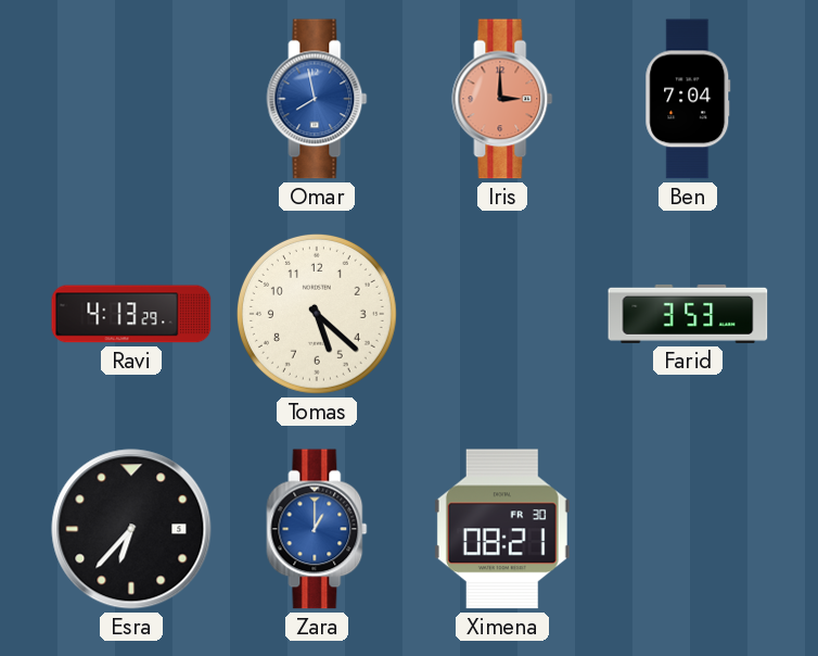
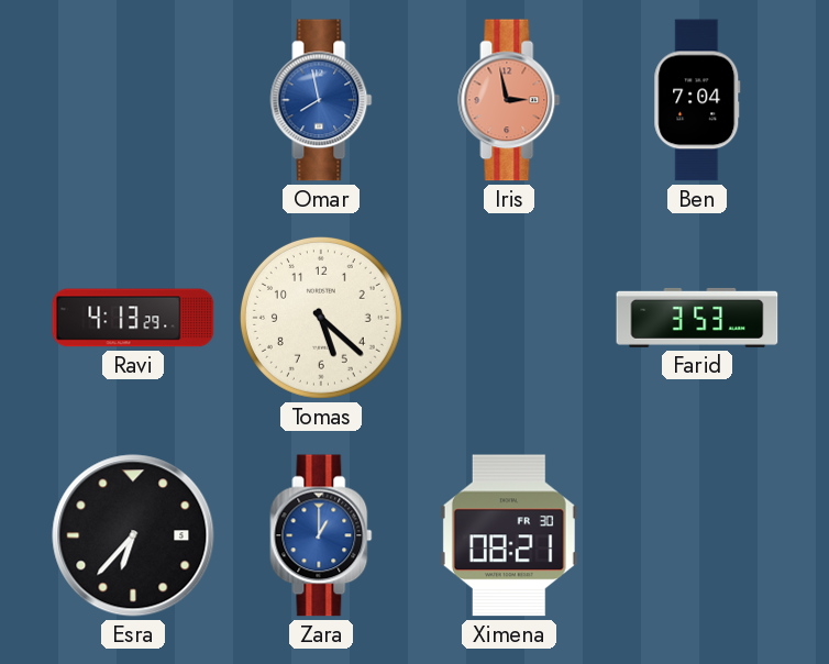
Iris: 3:00 -> 2:58
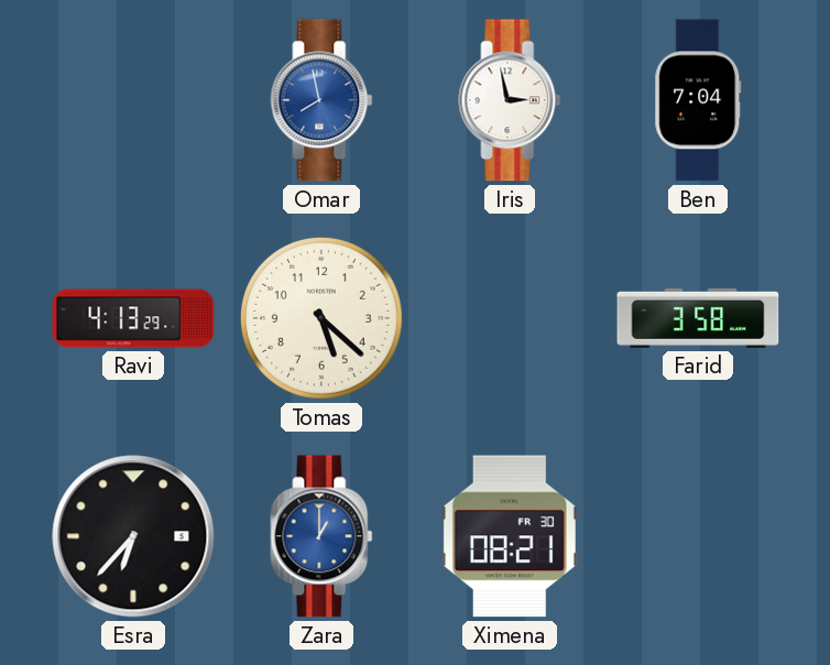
Iris dial: salmon -> white
Farid: 3:53 -> 3:58
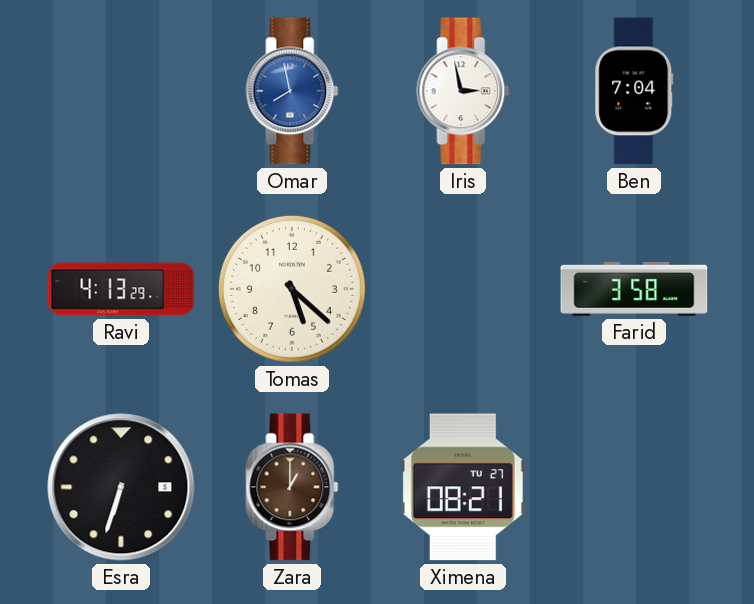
Esra: 6:37 -> 6:33
Zara dial: blue -> brown
Ximena date: FR 30 -> TU 27
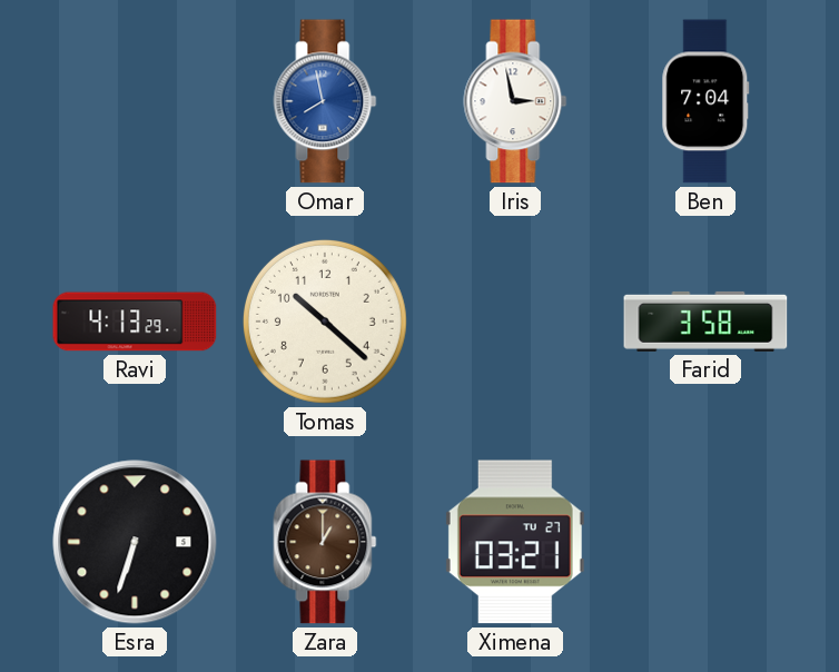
Tomas: 5:22 -> 10:22
Ximena: 08:21 -> 03:21
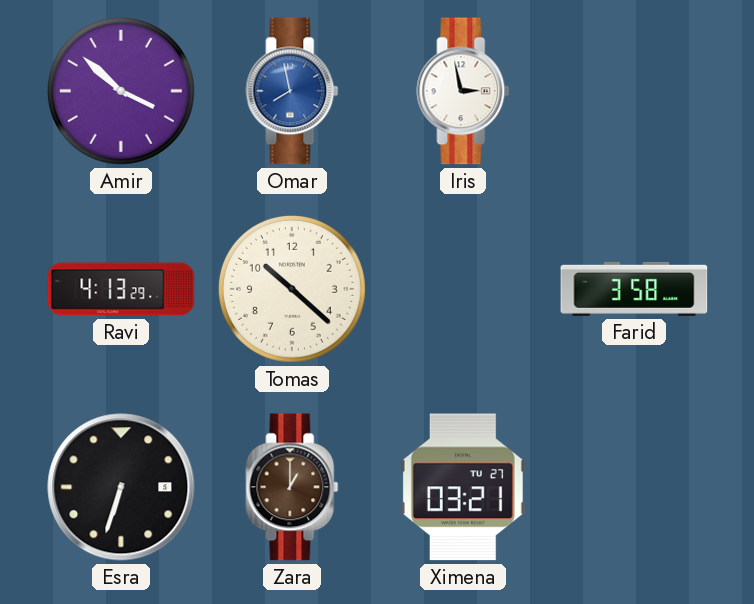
Amir: none -> 3:52
Ben: 7:04 -> none
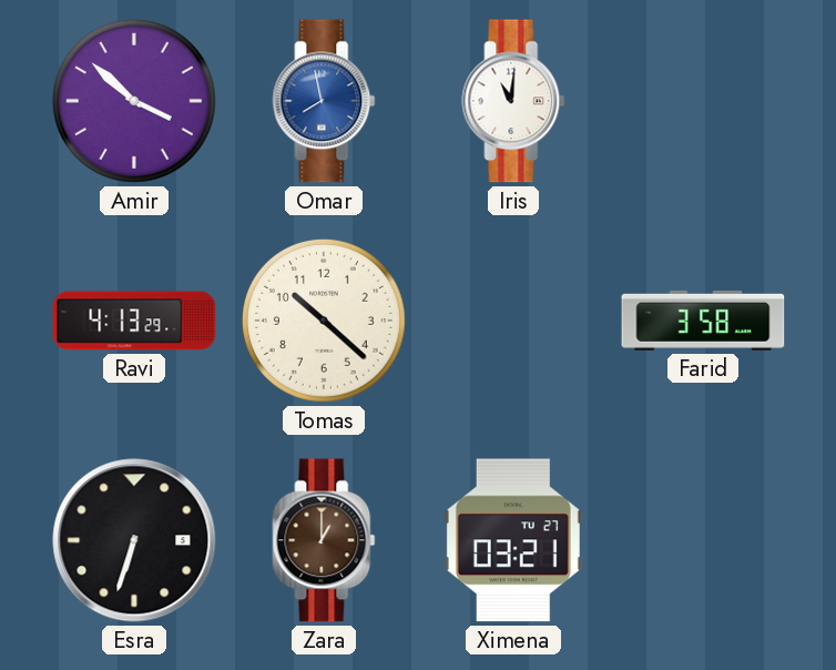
Iris: 2:58 -> 11:01
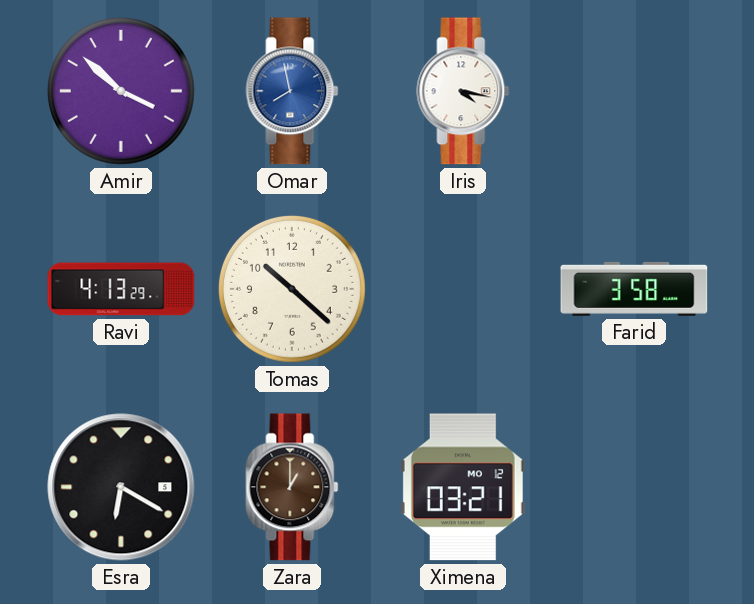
Iris: 11:01 -> 4:17
Esra: 6:33 -> 6:20
Ximena date: TU 27 -> MO 12
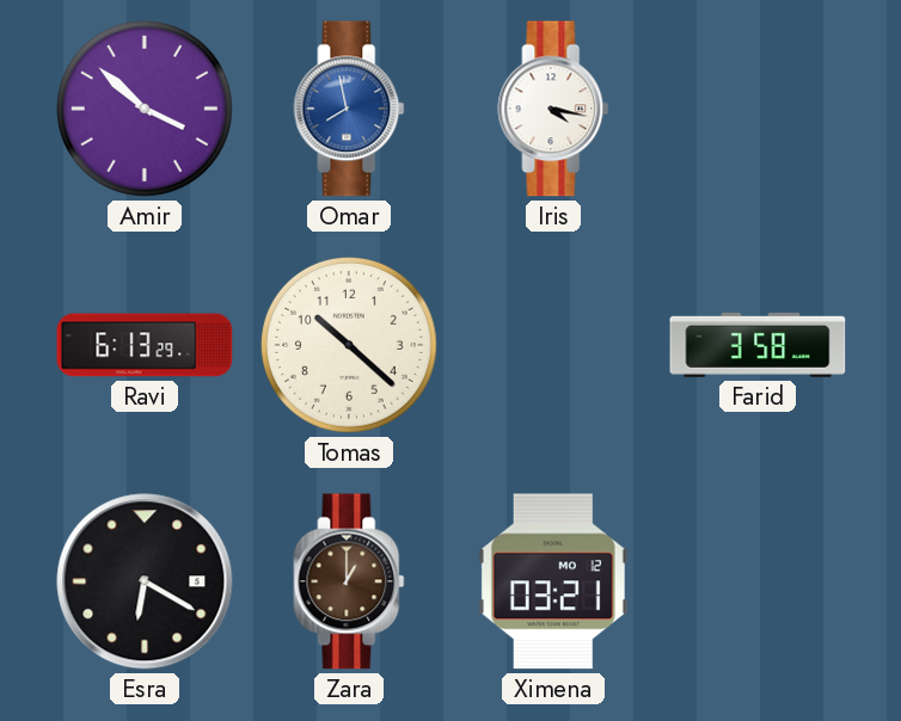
Ravi: 4:13 -> 6:13
